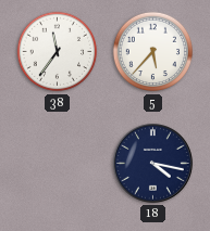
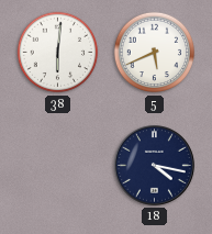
38: 11:36 -> 6:01
5: 5:37 -> 5:41
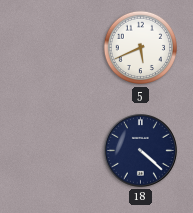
38: 6:01 -> none
18: 4:17 -> 4:22
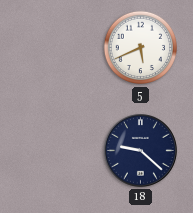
18: 4:22 -> 9:22
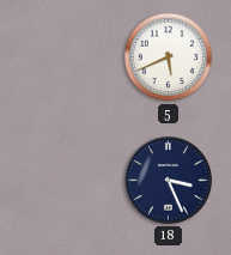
18: 9:22 -> 3:26
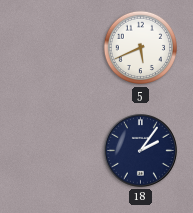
18: 3:26 -> 2:06
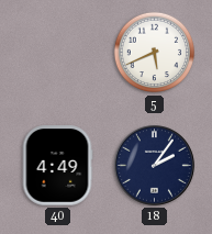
40: none -> 4:49
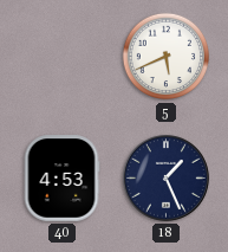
40: 4:49 -> 4:53
18: 2:06 -> 1:26
